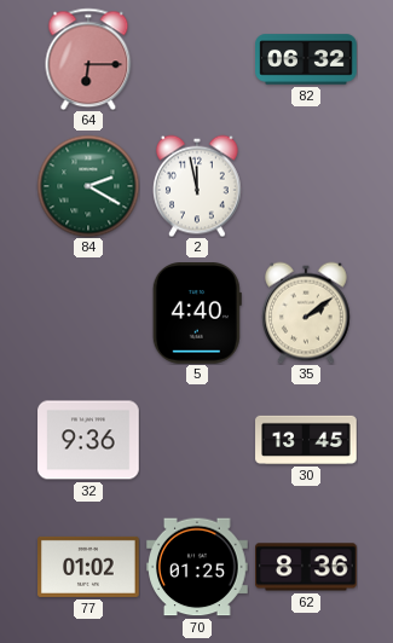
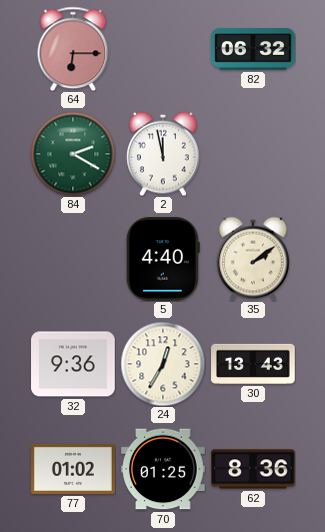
24: none -> 12:35
30: 13:45 -> 13:43
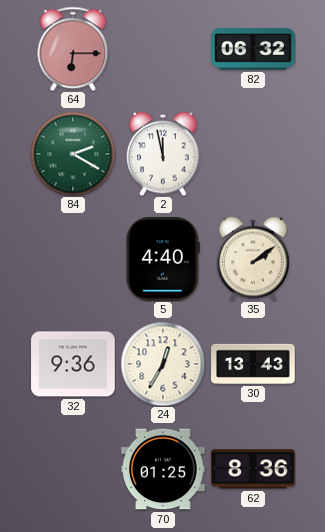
77: 01:02 -> none
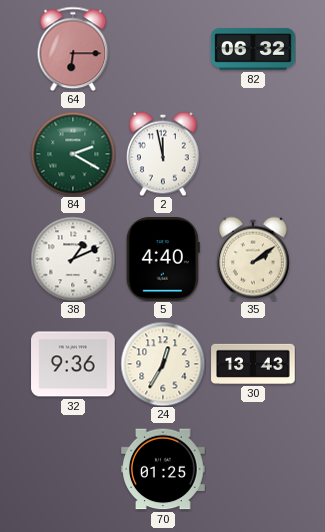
38: none -> 1:11
62: 8:36 -> none
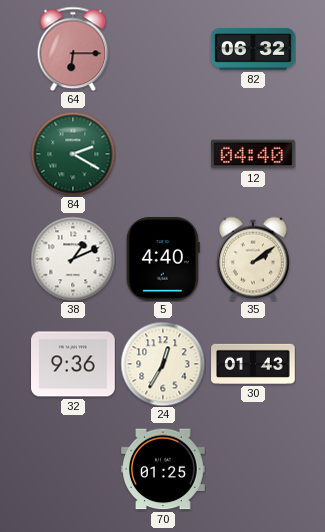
2: 11:58 -> none
12: none -> 04:40
30: 13:43 -> 01:43
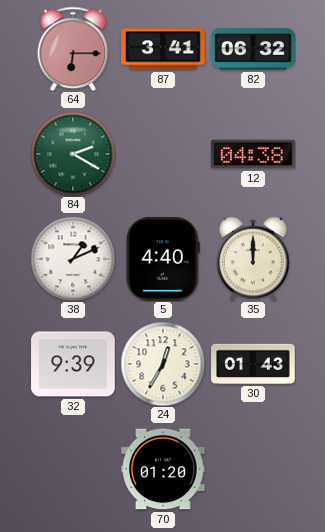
87: none -> 3:41
12: 04:40 -> 04:38
35: 2:09 -> 12:00
32: 9:36 -> 9:39
70: 01:25 -> 01:20
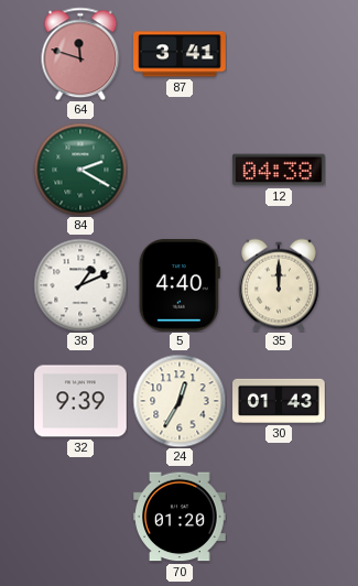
64: 6:15 -> 11:48
82: 06:32 -> none
